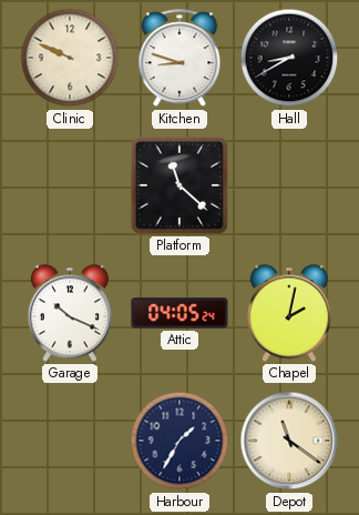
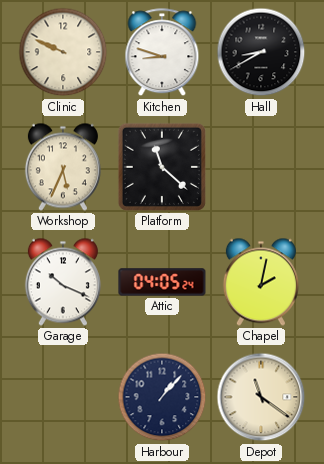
Workshop: none -> 5:34
Harbour: 1:35 -> 1:07
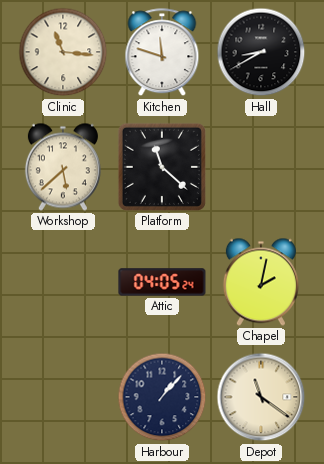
Clinic: 9:49 -> 11:16
Kitchen: 8:48 -> 11:48
Workshop: 5:34 -> 5:38
Garage: 10:19 -> none
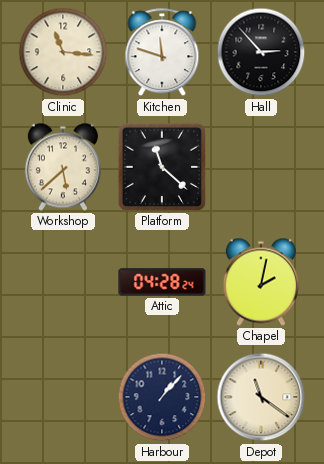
Hall: 8:40 -> 2:53
Attic: 04:05 -> 04:28
